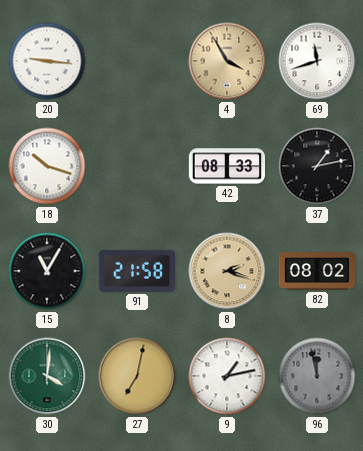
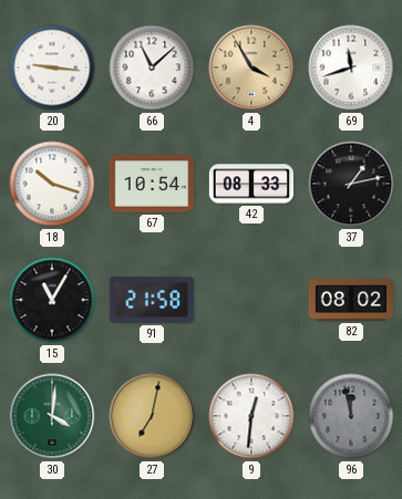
66: none -> 11:08
67: none -> 10:54
8: 2:18 -> none
9: 1:13 -> 12:31
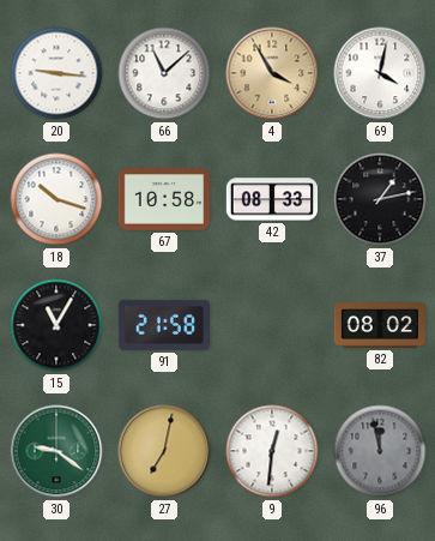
69: 11:42 -> 4:02
67: 10:54 -> 10:58
30: 4:01 -> 9:21
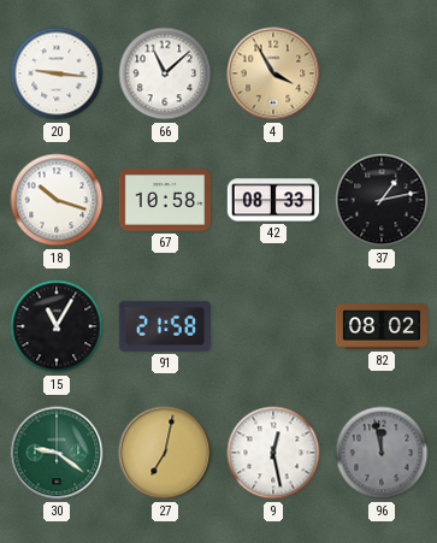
69: 4:02 -> none
9: 12:31 -> 12:28
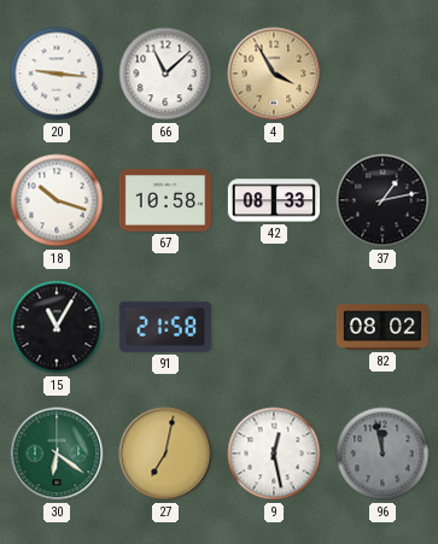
30: 9:21 -> 6:21
